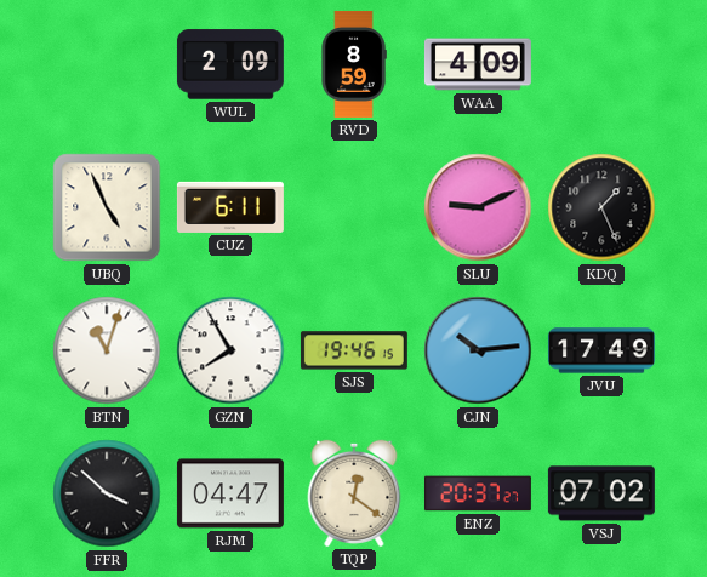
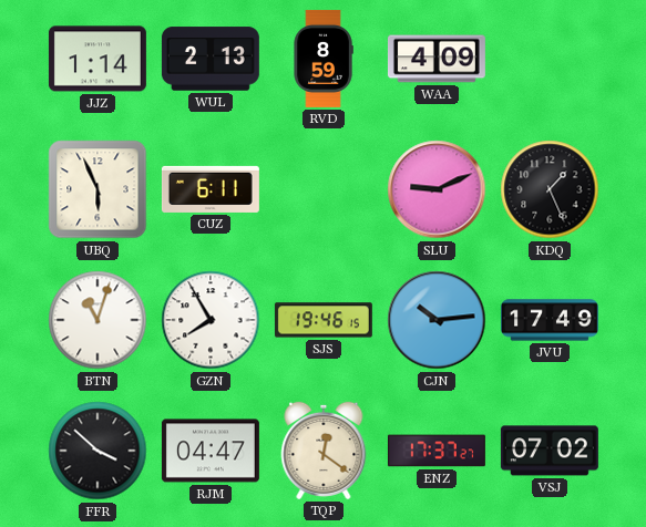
JJZ: none -> 1:14
WUL: 2:09 -> 2:13
UBQ: 4:56 -> 5:56
ENZ: 20:37 -> 17:37
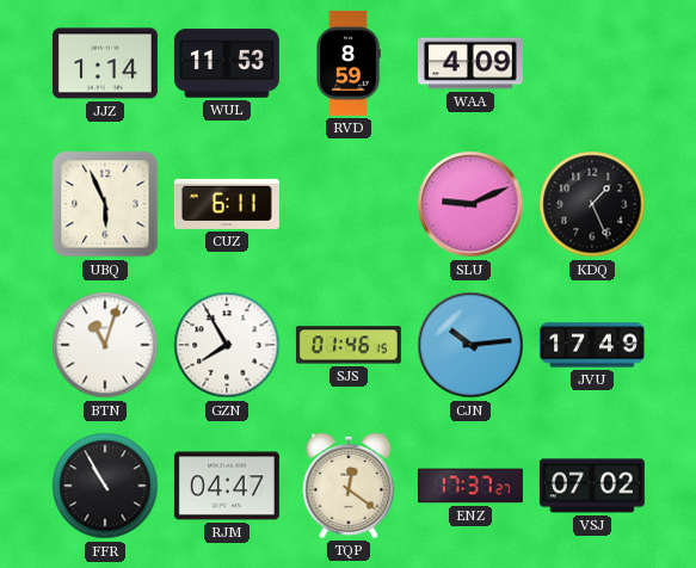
WUL: 2:13 -> 11:53
SJS: 19:46 -> 01:46
FFR: 3:52 -> 10:55
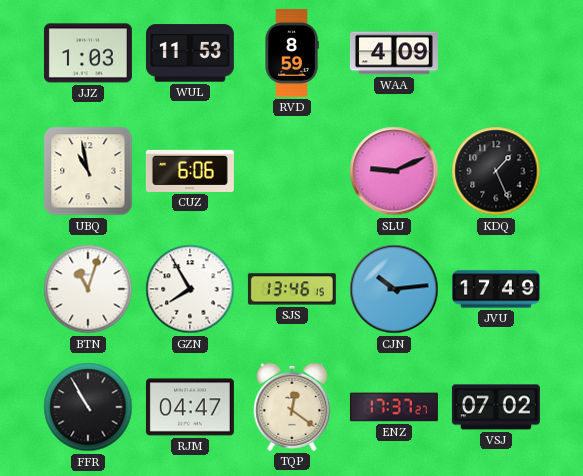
JJZ: 1:14 -> 1:03
UBQ: 5:56 -> 10:58
CUZ: 6:11 -> 6:06
SJS: 01:46 -> 13:46
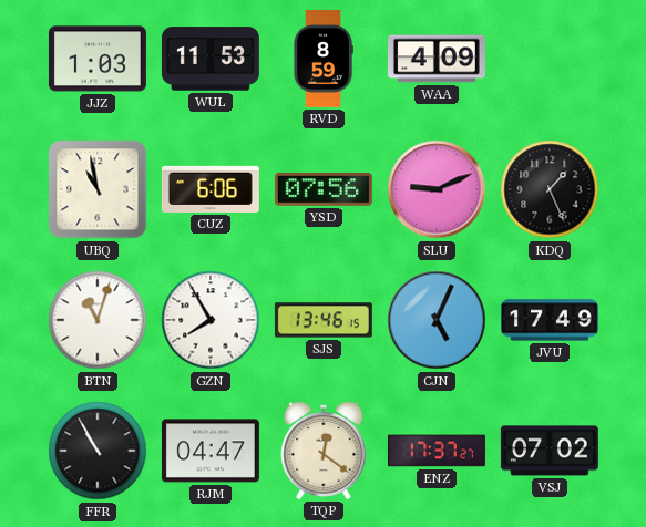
YSD: none -> 07:56
CJN: 10:14 -> 5:04
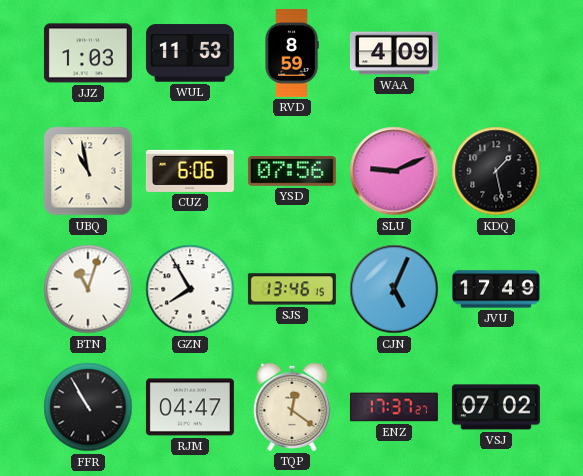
KDQ: 1:26 -> 1:28
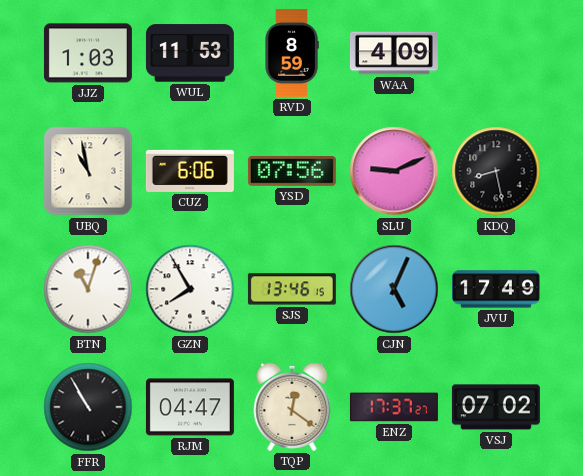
KDQ: 1:28 -> 8:28
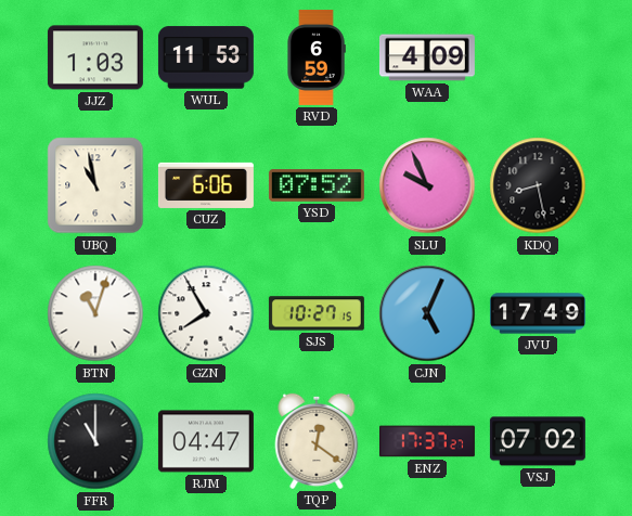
RVD: 8:59 -> 6:59
YSD: 07:56 -> 07:52
SLU: 9:11 -> 9:56
SJS: 13:46 -> 10:27
FFR: 10:55 -> 11:00
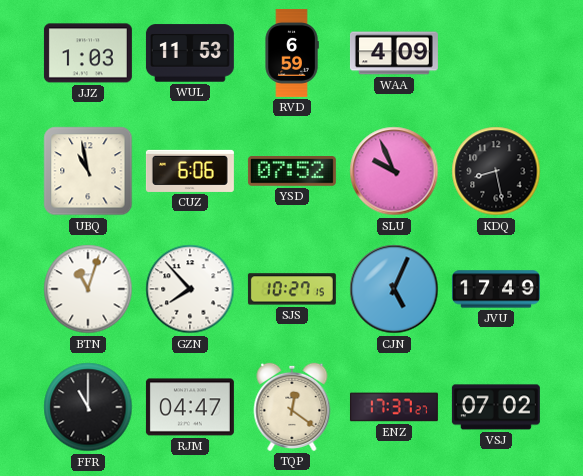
GZN: 7:55 -> 7:53
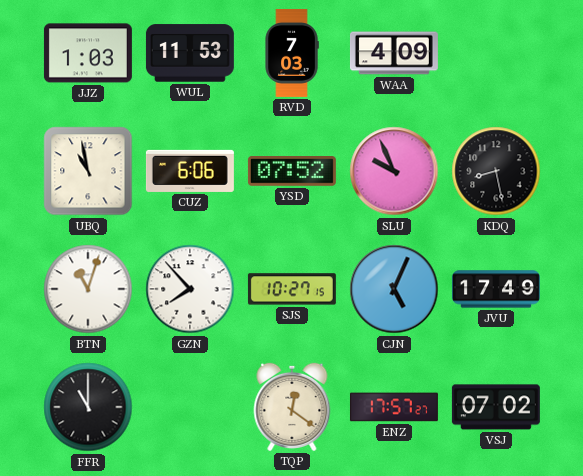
RVD: 6:59 -> 7:03
RJM: 04:47 -> none
ENZ: 17:37 -> 17:57
